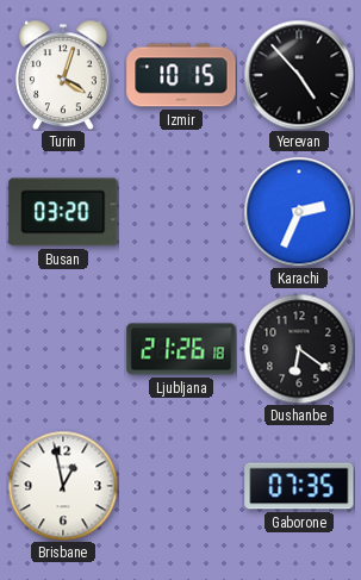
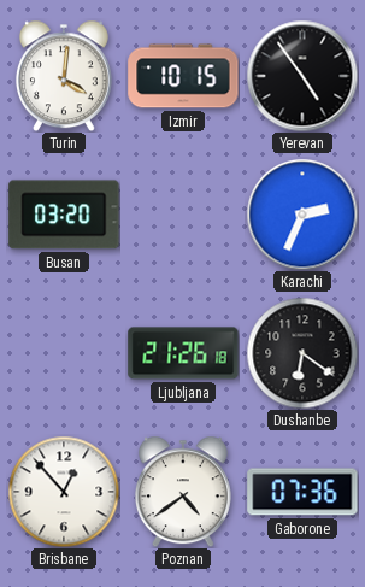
Turin: 4:03 -> 4:01
Yerevan: 4:53 -> 4:54
Brisbane: 12:58 -> 12:53
Poznan: none -> 4:39
Gaborone: 07:35 -> 07:36
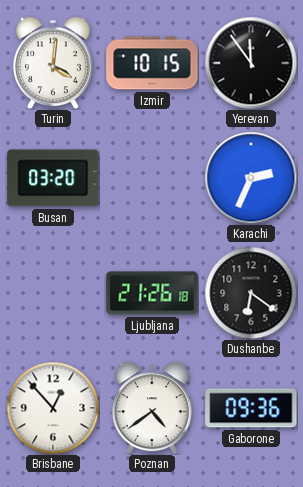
Yerevan: 4:54 -> 11:54
Gaborone: 07:36 -> 09:36
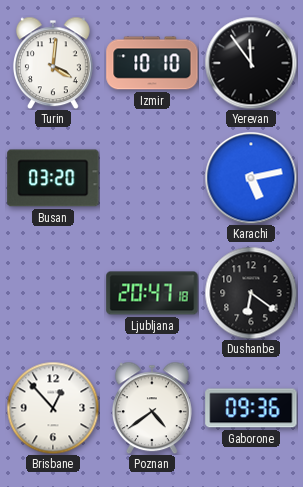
Izmir: 10:15 -> 10:10
Karachi: 2:34 -> 5:13
Ljubljana: 21:26 -> 20:47
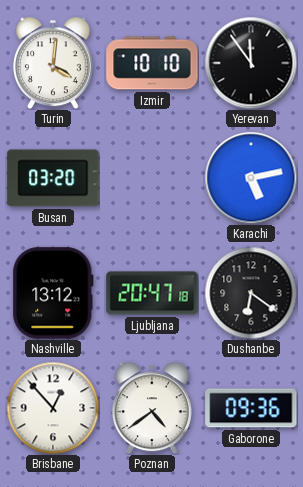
Nashville: none -> 13:12
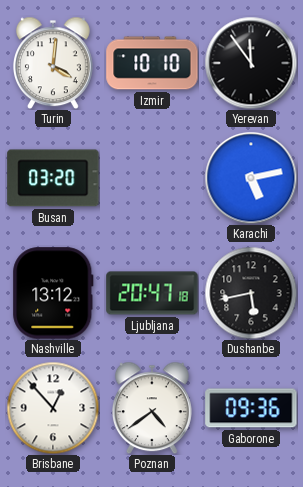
Dushanbe: 6:21 -> 5:43
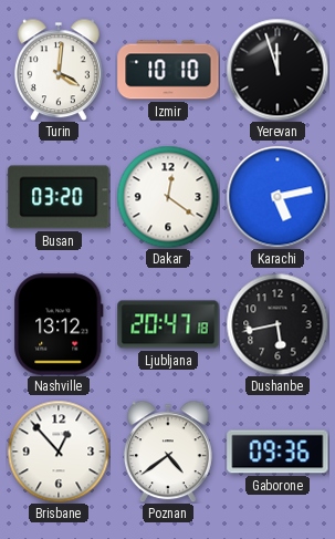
Yerevan: 11:54 -> 11:57
Dakar: none -> 12:21
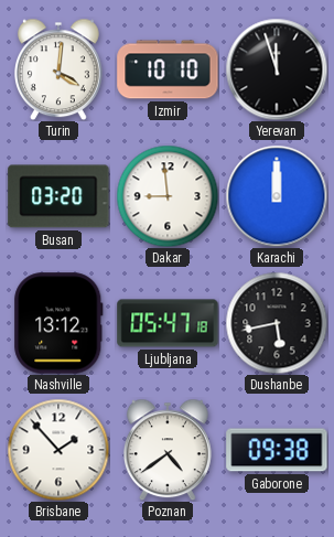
Dakar: 12:21 -> 8:59
Karachi: 5:13 -> 12:00
Ljubljana: 20:47 -> 05:47
Brisbane: 12:53 -> 1:53
Gaborone: 09:36 -> 09:38
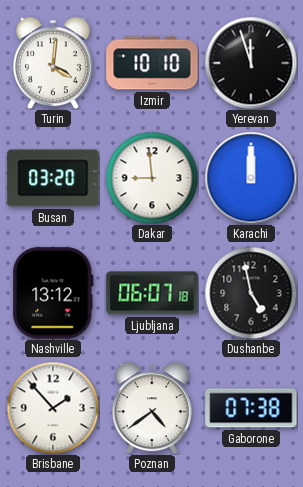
Ljubljana: 05:47 -> 06:07
Dushanbe: 5:43 -> 4:58
Gaborone: 09:38 -> 07:38
